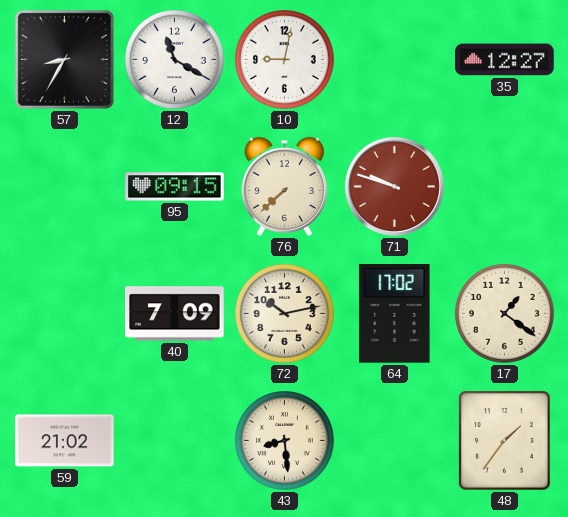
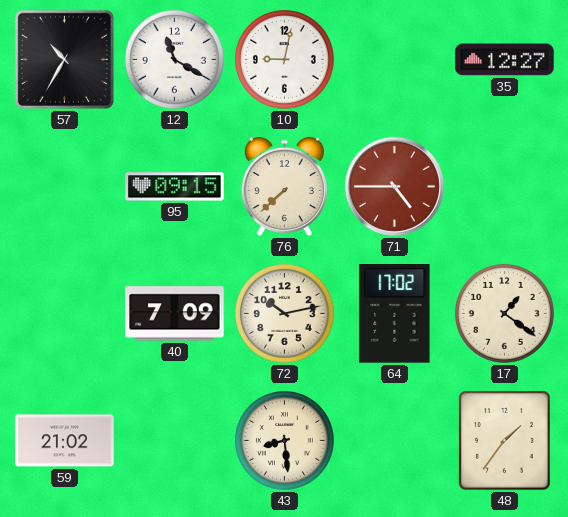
57: 8:35 -> 10:35
71: 9:48 -> 4:45
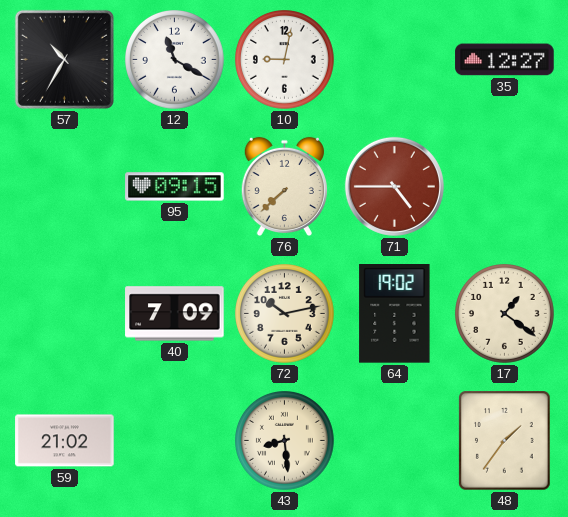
64: 17:02 -> 19:02
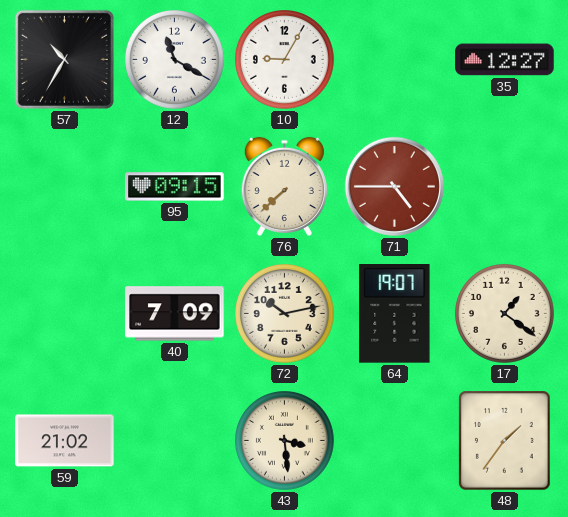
10: 9:02 -> 9:05
64: 19:02 -> 19:07
43: 8:29 -> 3:29
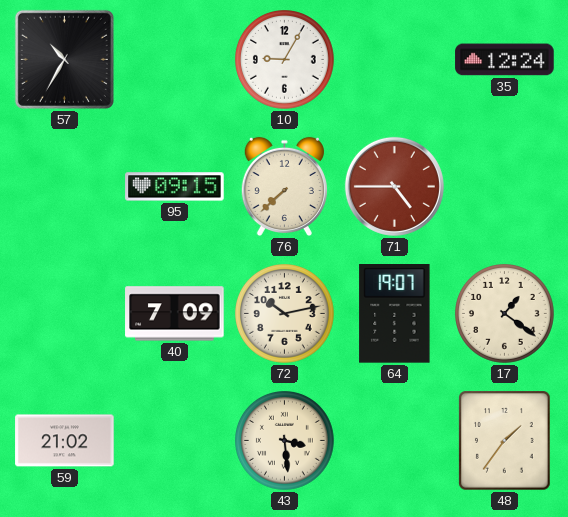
12: 11:20 -> none
35: 12:27 -> 12:24
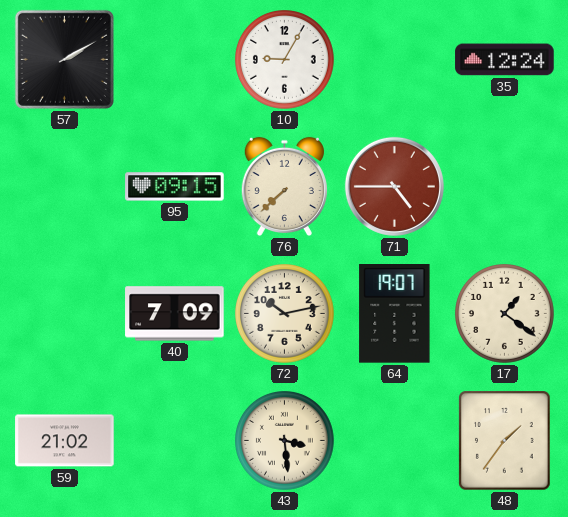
57: 10:35 -> 2:10
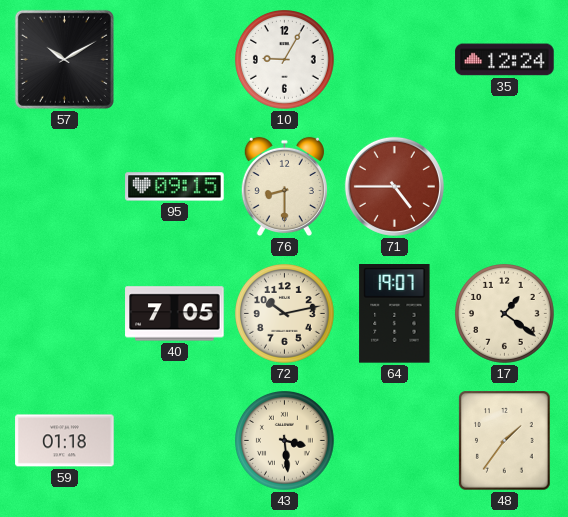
57: 2:10 -> 10:10
76: 7:38 -> 8:30
40: 7:09 -> 7:05
59: 21:02 -> 01:18
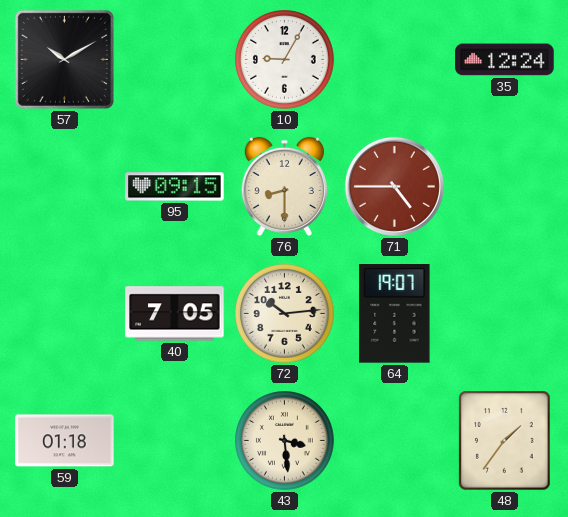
72: 10:13 -> 10:14
17: 1:21 -> none
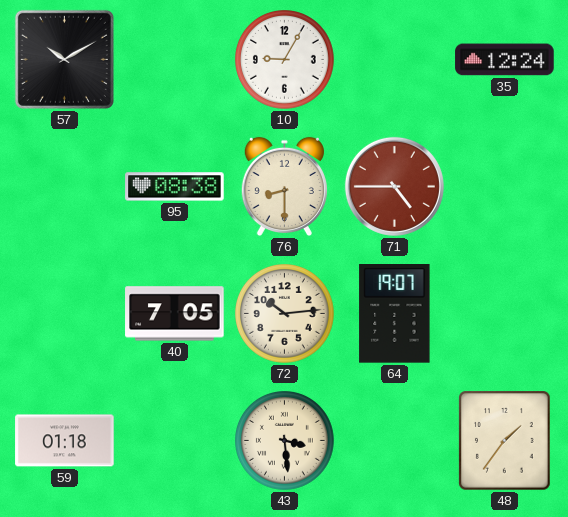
95: 09:15 -> 08:38
